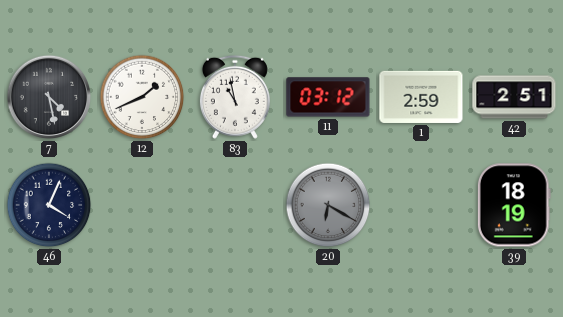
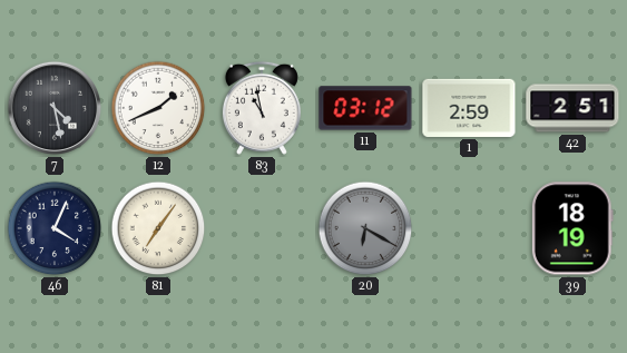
81: none -> 7:06
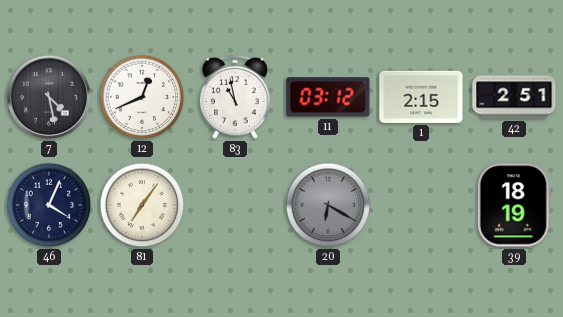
12: 1:41 -> 12:41
1: 2:59 -> 2:15
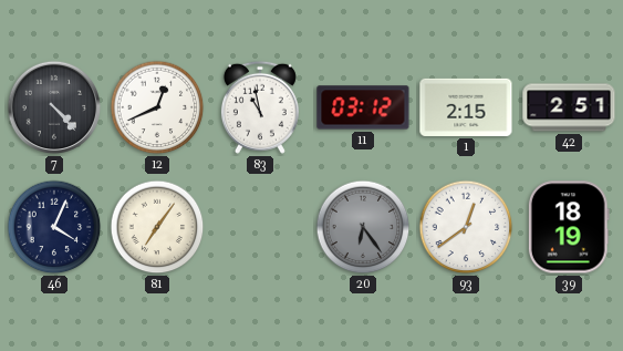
7: 4:28 -> 4:23
20: 6:20 -> 6:24
93: none -> 12:39
